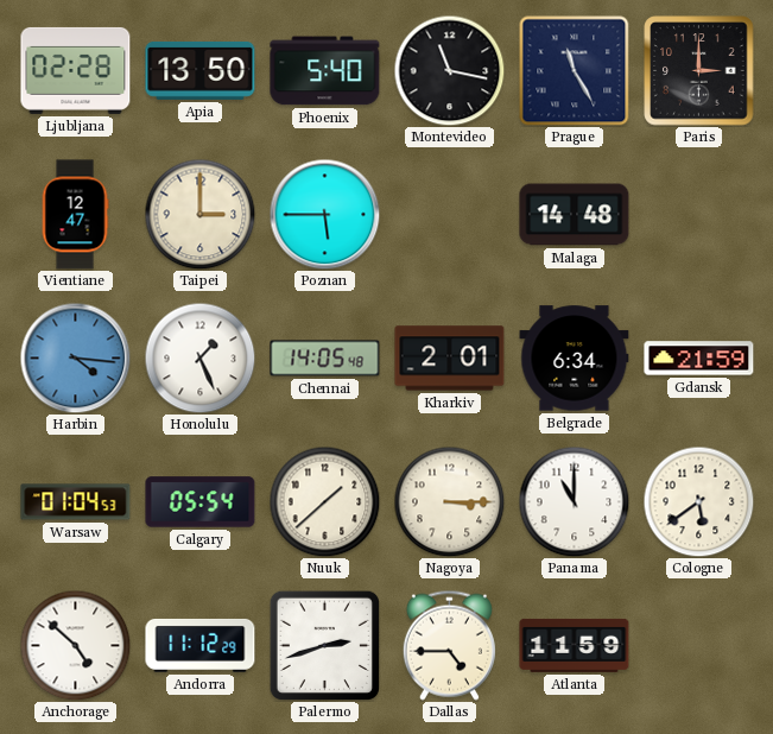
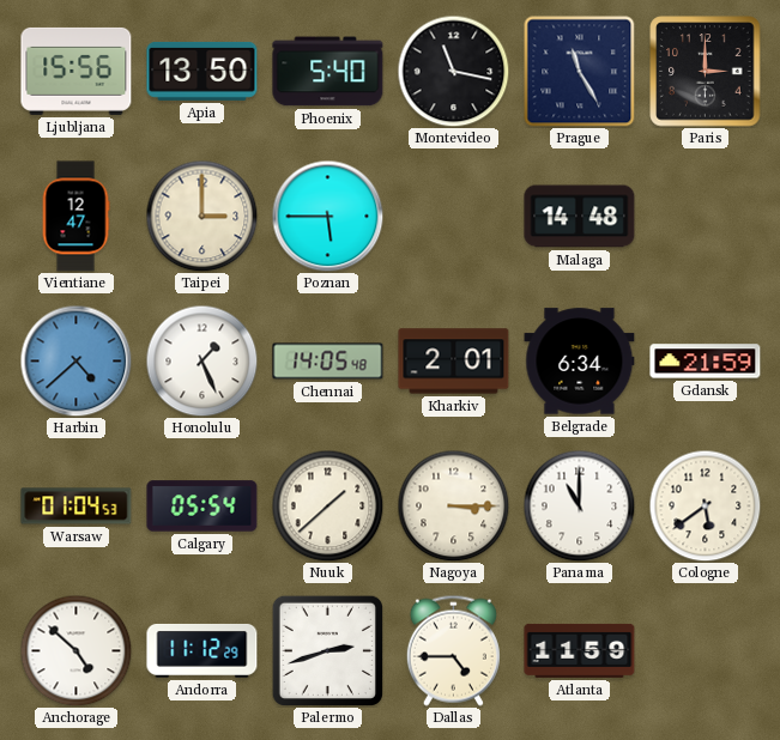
Ljubljana: 02:28 -> 15:56
Harbin: 4:16 -> 4:38
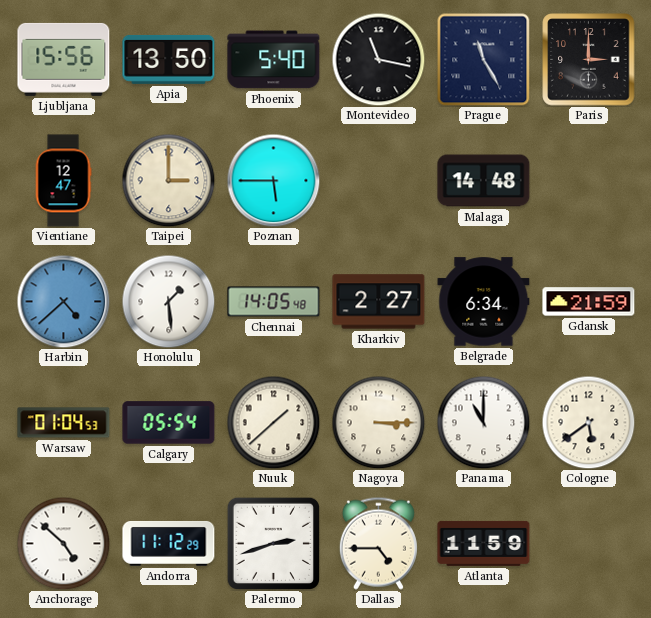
Honolulu: 1:26 -> 1:29
Kharkiv: 2:01 -> 2:27
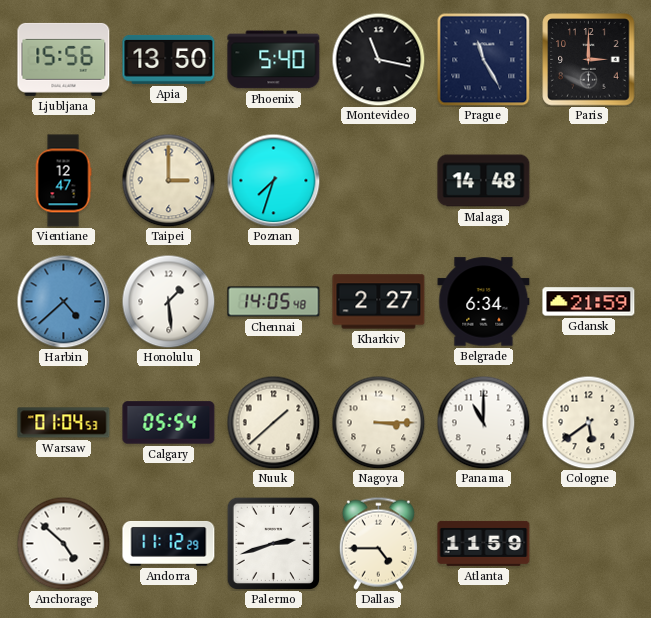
Poznan: 5:45 -> 7:33
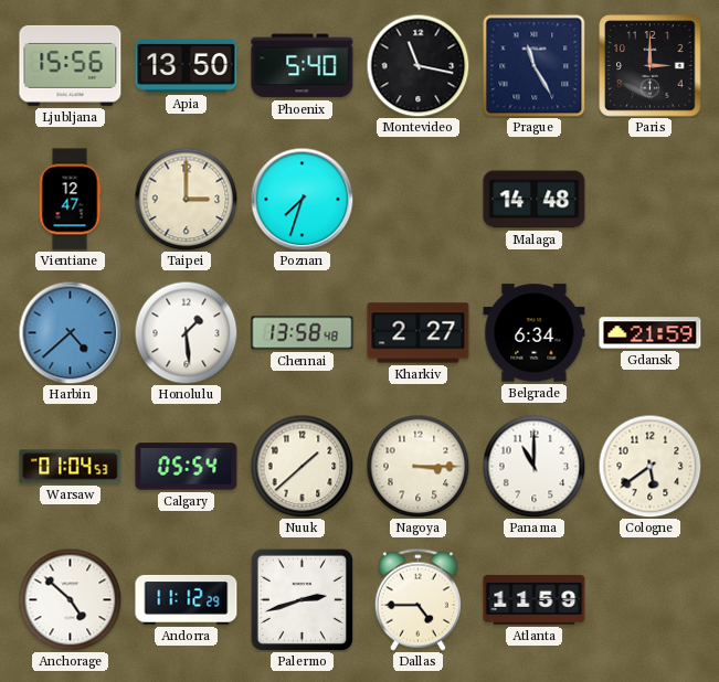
Chennai: 14:05 -> 13:58
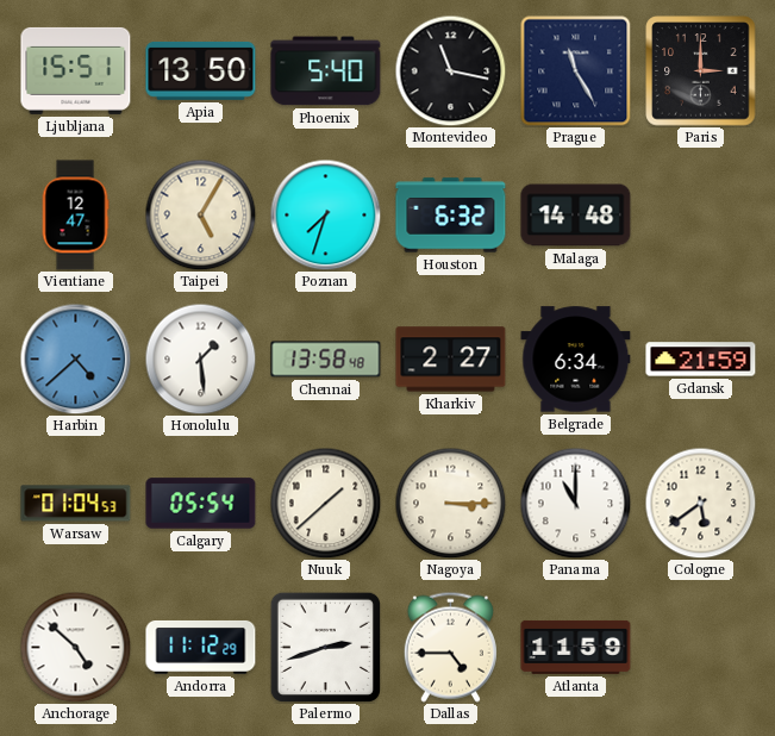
Ljubljana: 15:56 -> 15:51
Taipei: 3:00 -> 5:05
Houston: none -> 6:32
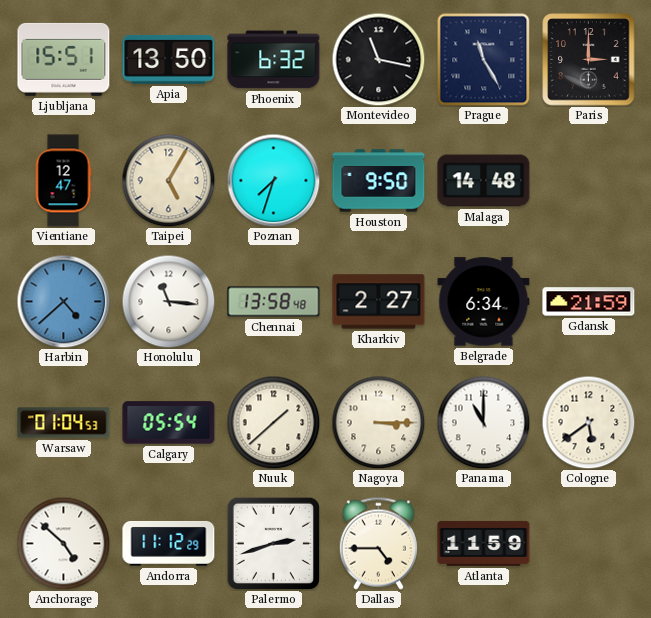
Phoenix: 5:40 -> 6:32
Houston: 6:32 -> 9:50
Honolulu: 1:29 -> 11:16
